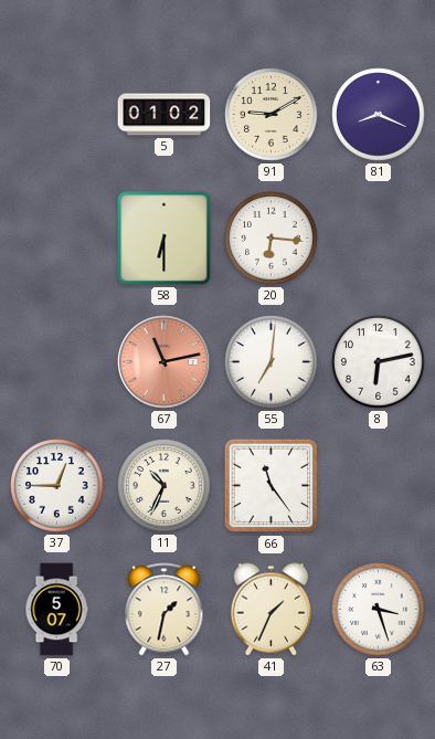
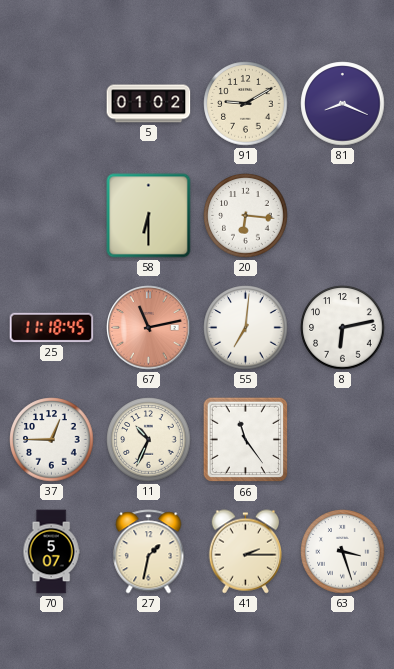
25: none -> 11:18
41: 1:34 -> 2:15
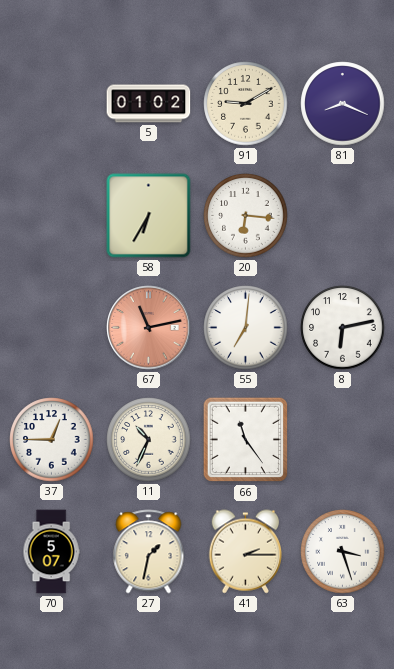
58: 6:30 -> 6:35
25: 11:18 -> none
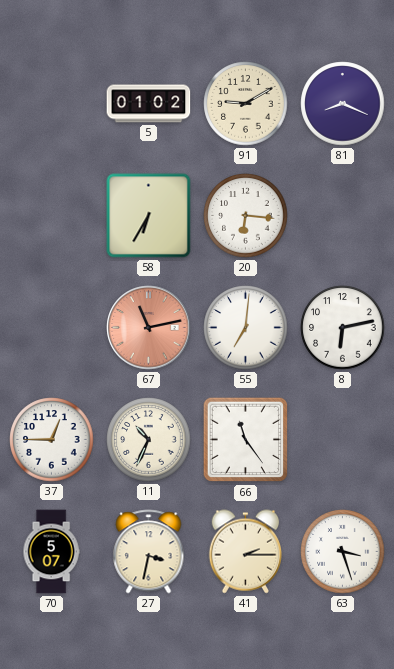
27: 1:32 -> 3:32
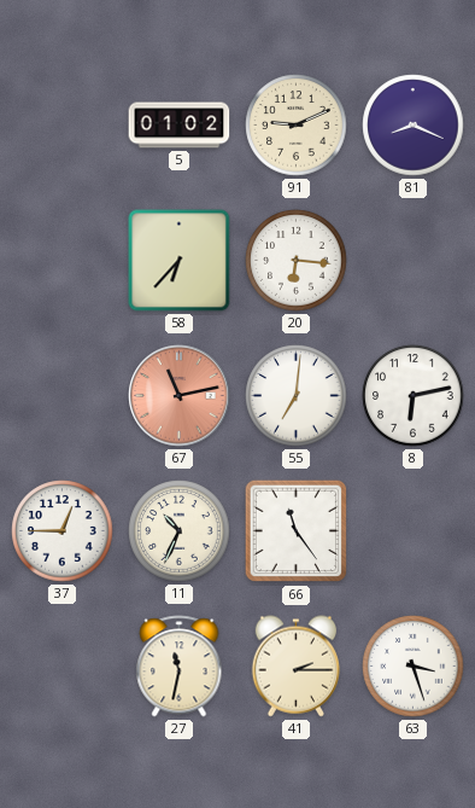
91: 9:10 -> 9:11
58: 6:35 -> 6:37
70: 5:07 -> none
27: 3:32 -> 11:32
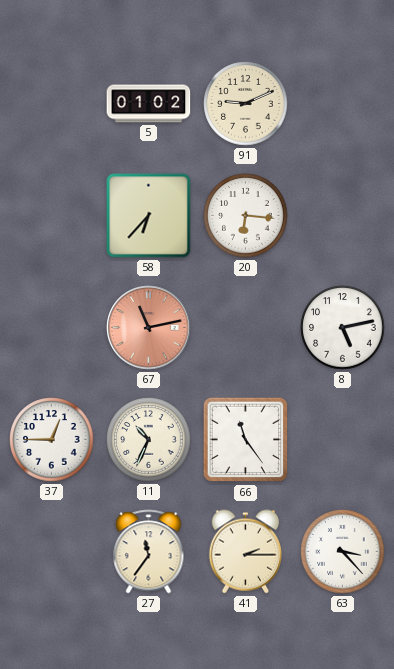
81: 8:19 -> none
55: 7:01 -> none
8: 6:13 -> 5:13
27: 11:32 -> 11:36
63: 3:27 -> 3:23
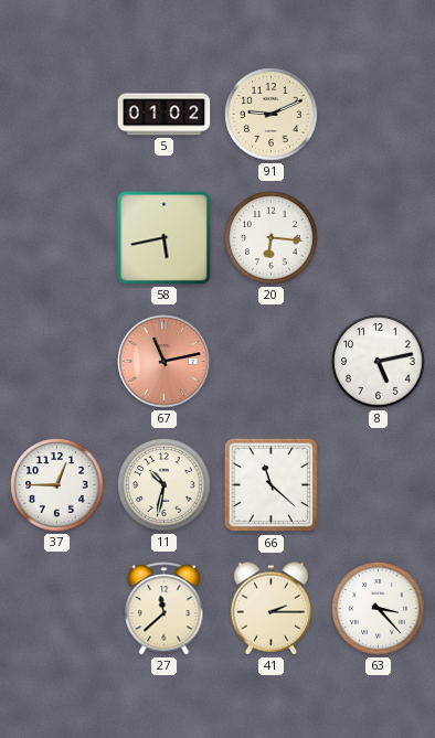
58: 6:37 -> 5:43
11: 10:34 -> 10:32
66: 11:24 -> 11:22
27: 11:36 -> 11:38
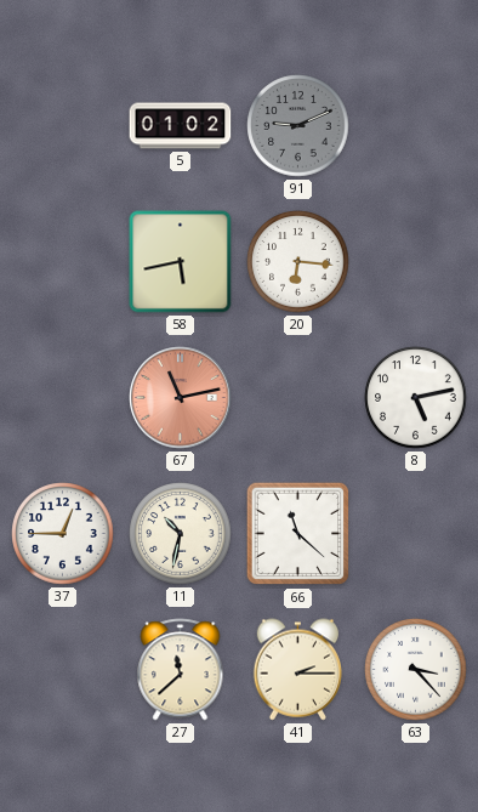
91 dial: cream -> grey
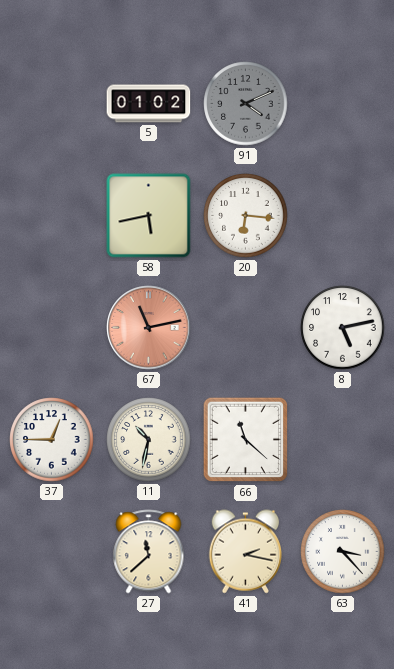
91: 9:11 -> 4:11
41: 2:15 -> 2:17
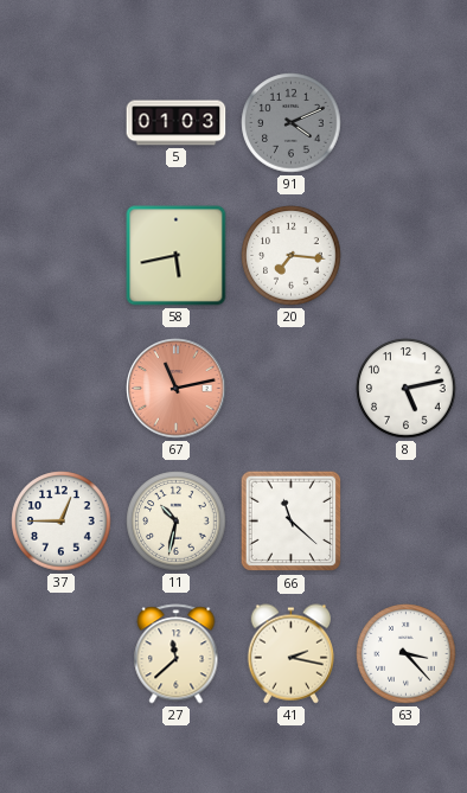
5: 01:02 -> 01:03
20: 6:16 -> 7:16
